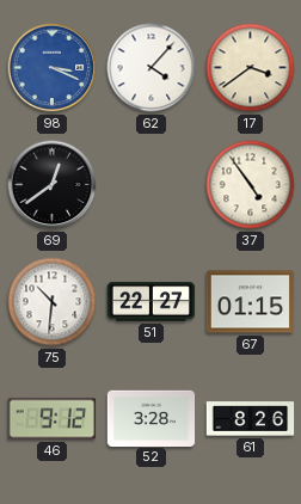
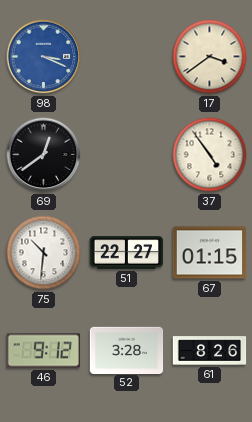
62: 4:07 -> none
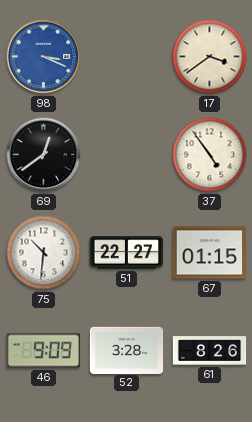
46: 9:12 -> 9:09
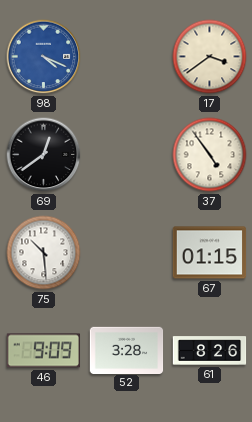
98: 3:19 -> 4:19
75: 10:31 -> 10:29
51: 22:27 -> none
